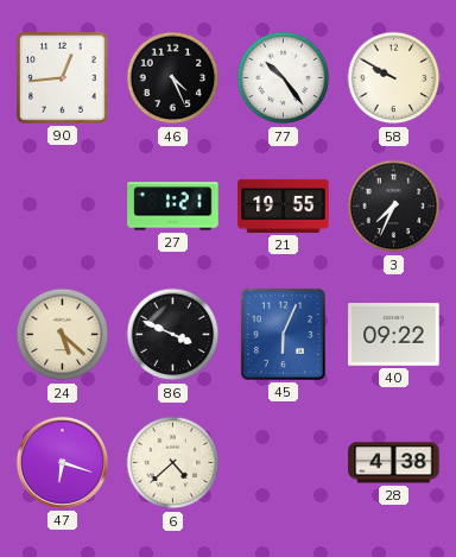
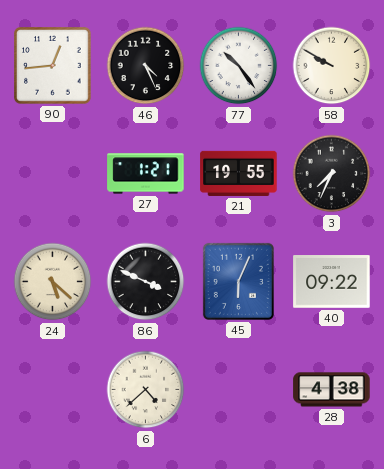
47: 6:18 -> none
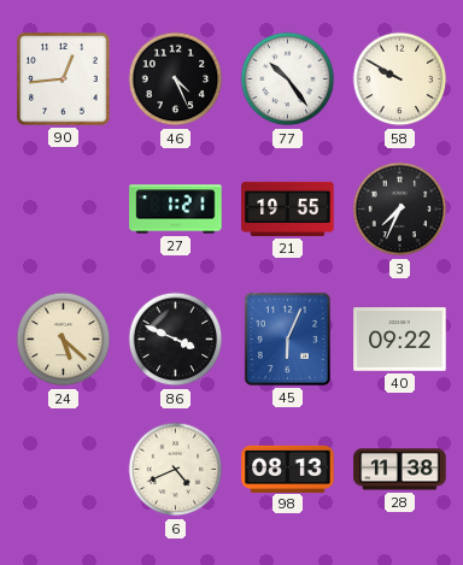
6: 4:38 -> 4:41
98: none -> 08:13
28: 4:38 -> 11:38
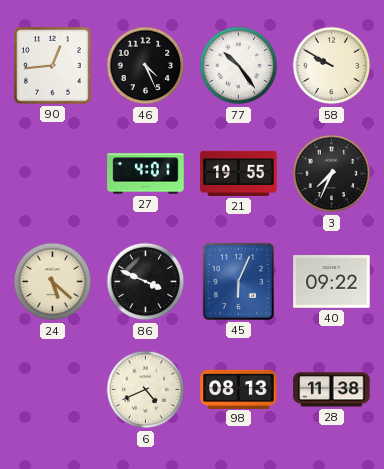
27: 1:21 -> 4:01
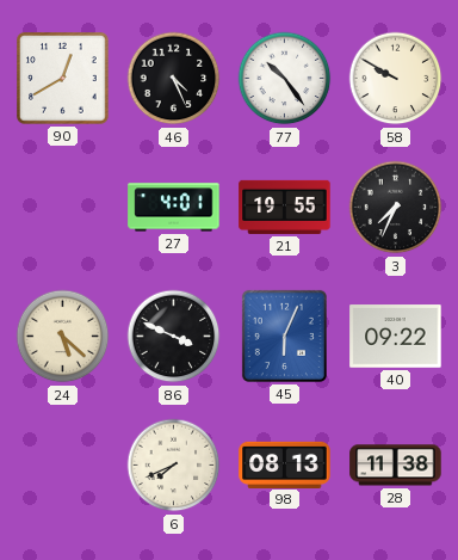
90: 12:44 -> 12:40
6: 4:41 -> 7:41
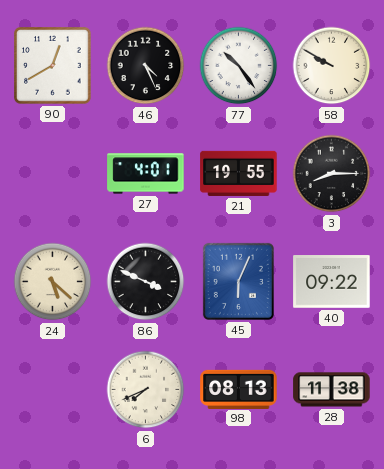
3: 7:34 -> 8:15
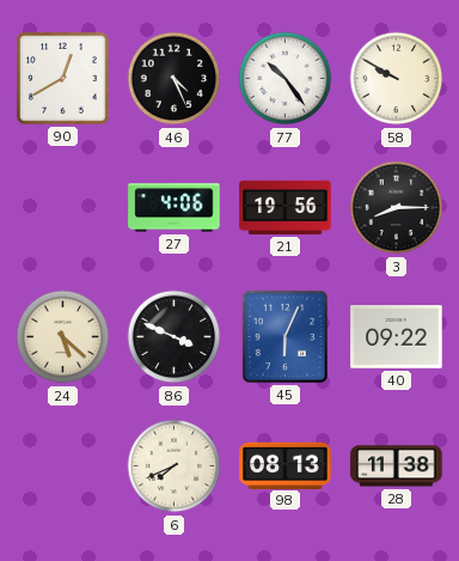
27: 4:01 -> 4:06
21: 19:55 -> 19:56
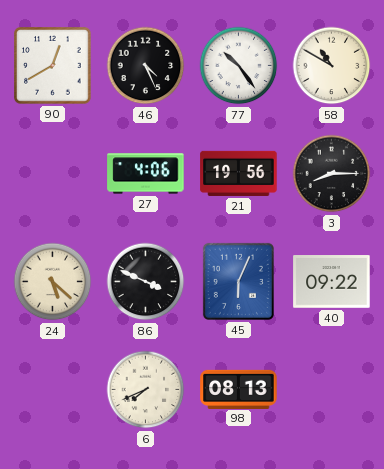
58: 9:50 -> 10:50
28: 11:38 -> none
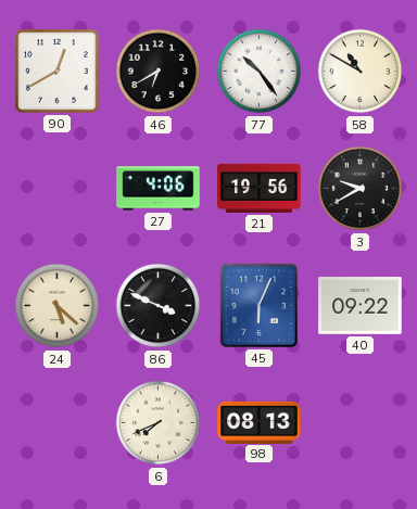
46: 4:26 -> 6:40
3: 8:15 -> 9:40
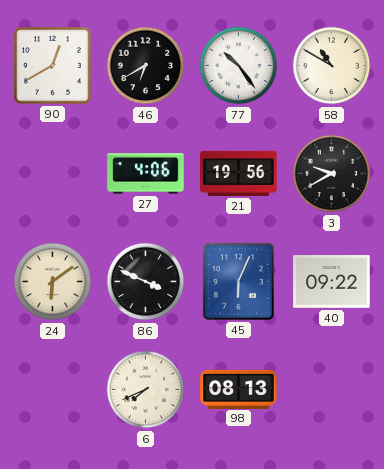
24: 5:22 -> 6:09
